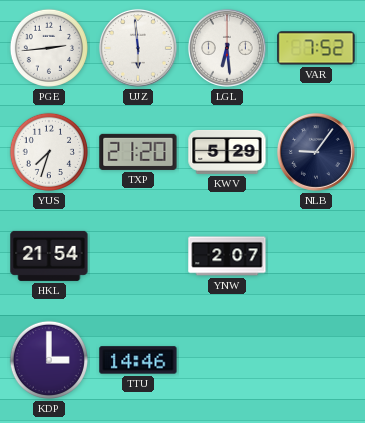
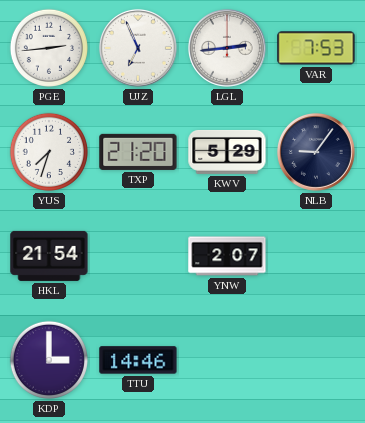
UJZ: 5:59 -> 6:56
LGL: 6:29 -> 2:44
VAR: 7:52 -> 7:53
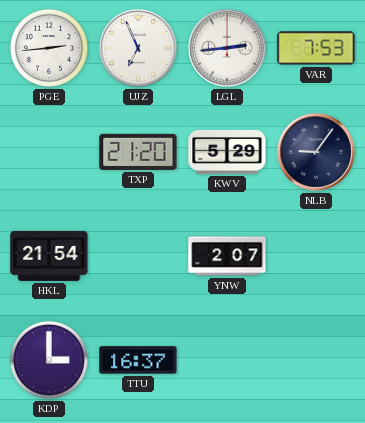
YUS: 7:33 -> none
TTU: 14:46 -> 16:37
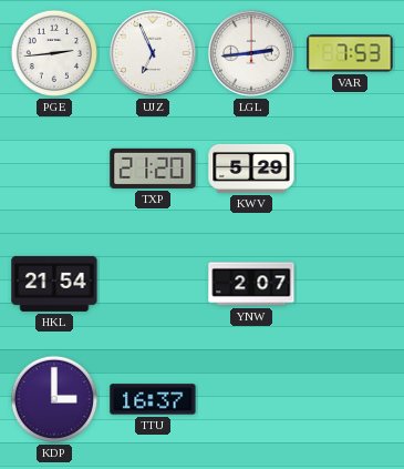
NLB: 9:06 -> none
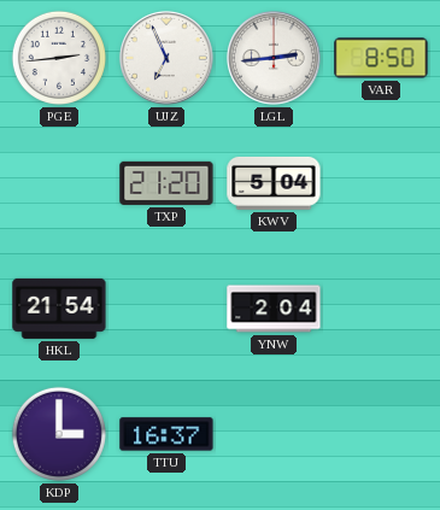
VAR: 7:53 -> 8:50
KWV: 5:29 -> 5:04
YNW: 2:07 -> 2:04
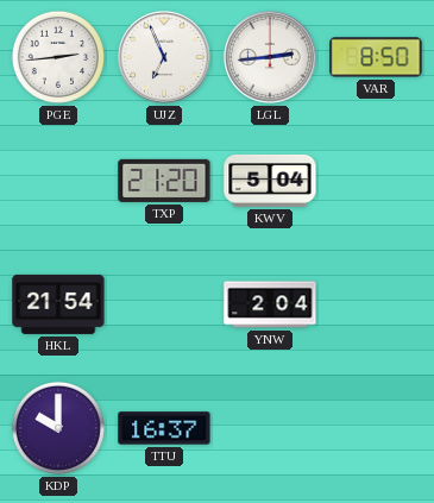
KDP: 3:00 -> 10:00
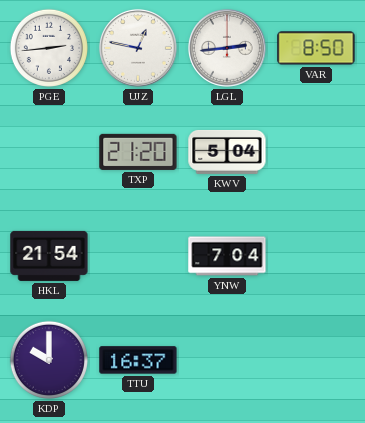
UJZ: 6:56 -> 12:47
YNW: 2:04 -> 7:04
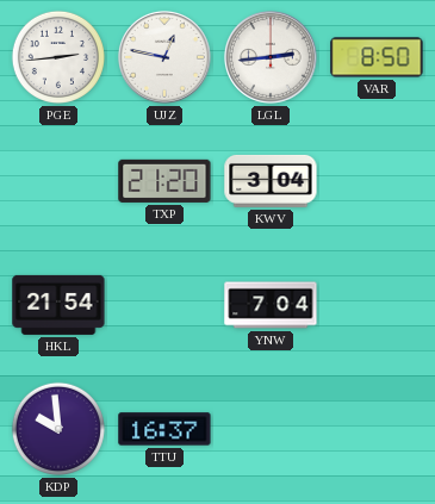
KWV: 5:04 -> 3:04
KDP: 10:00 -> 9:59
